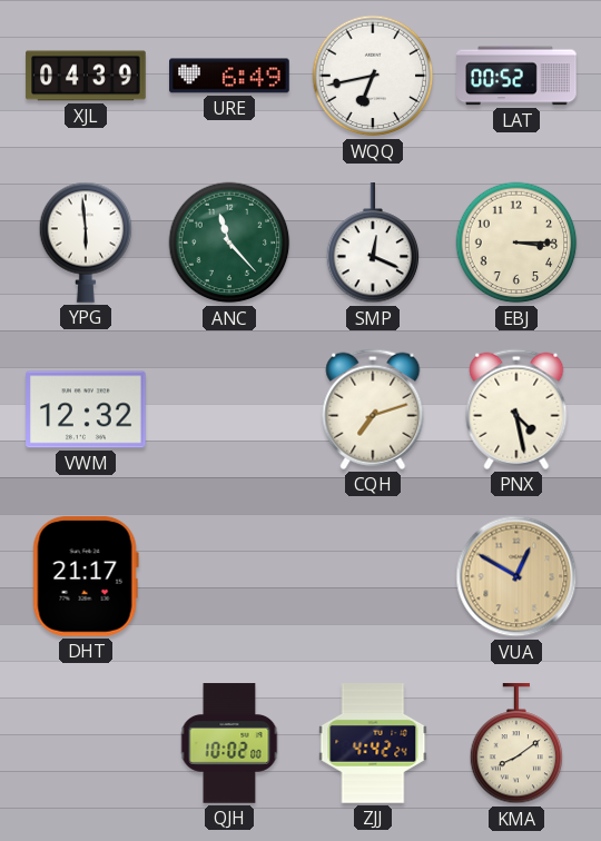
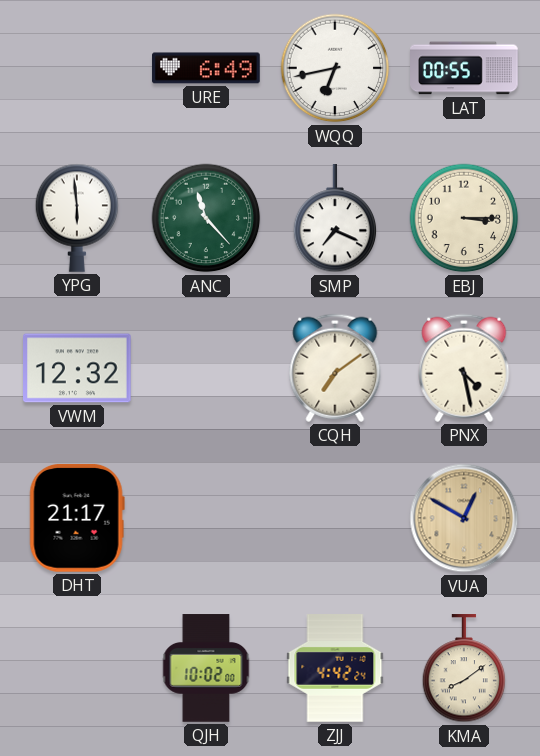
XJL: 04:39 -> none
LAT: 00:52 -> 00:55
SMP: 12:19 -> 7:19
CQH: 7:12 -> 7:09
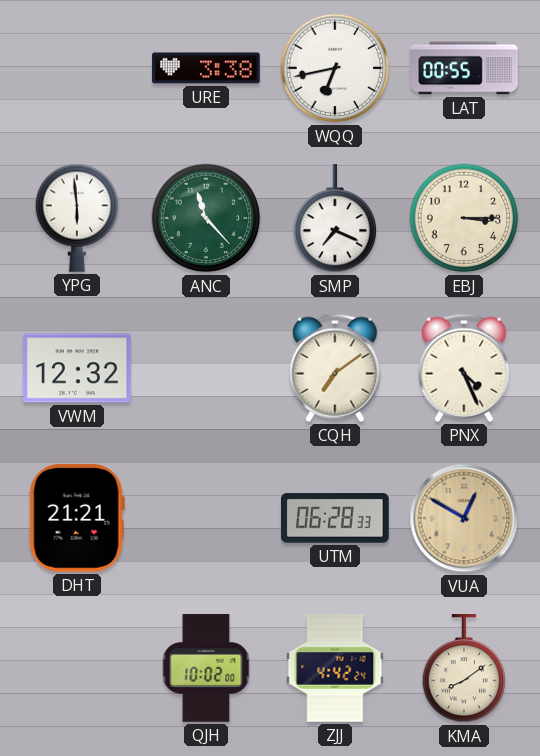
URE: 6:49 -> 3:38
PNX: 4:28 -> 4:26
DHT: 21:17 -> 21:21
UTM: none -> 06:28
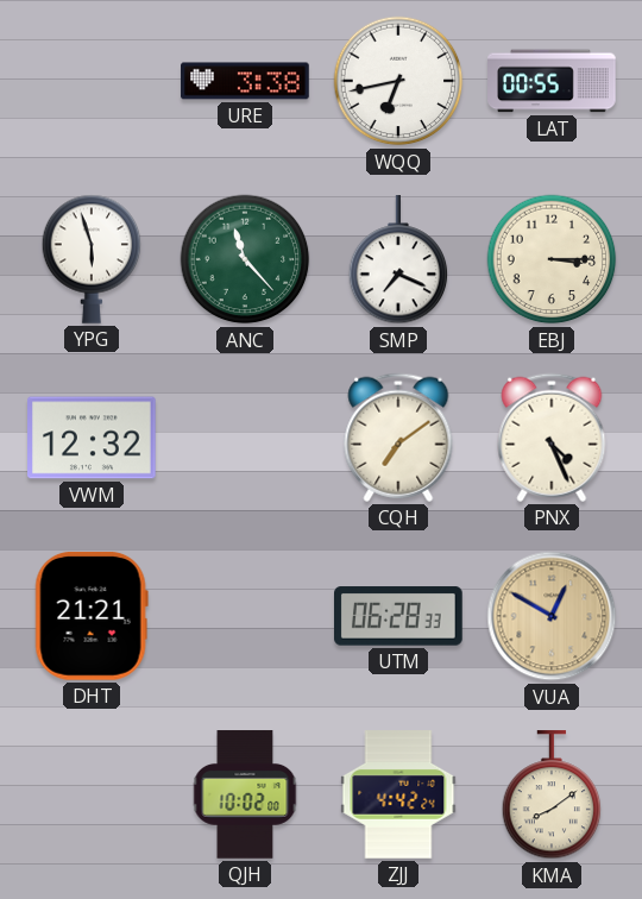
YPG: 5:59 -> 5:57
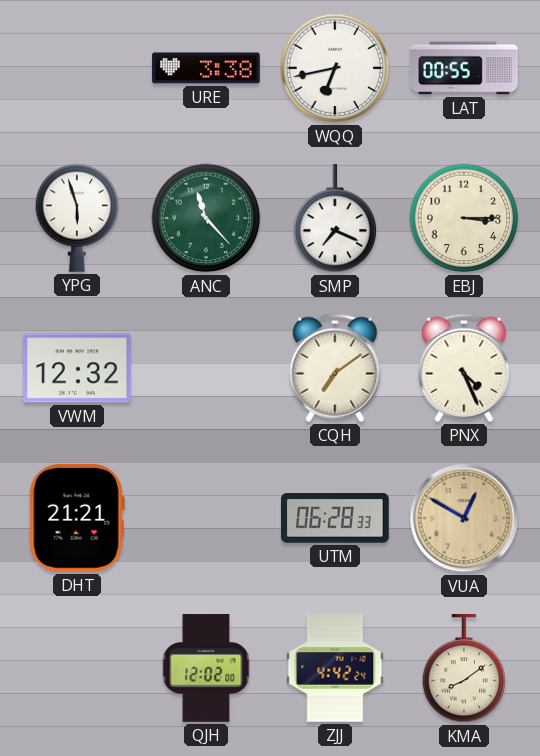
QJH: 10:02 -> 12:02
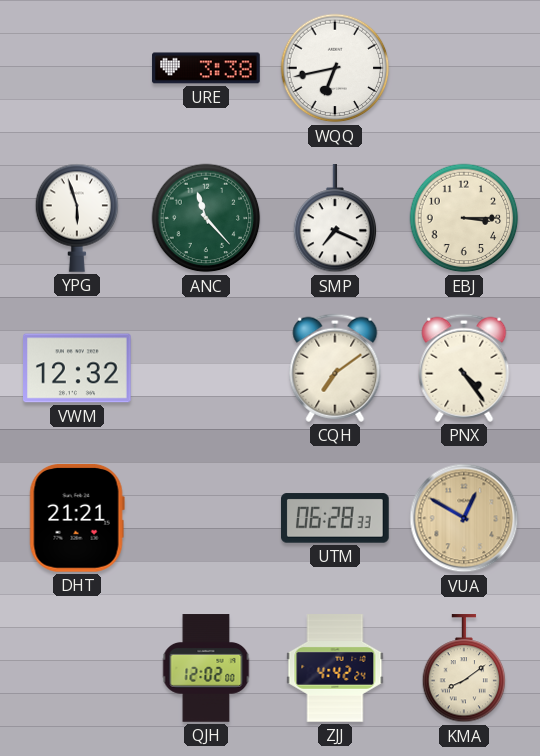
LAT: 00:55 -> none
PNX: 4:26 -> 4:24
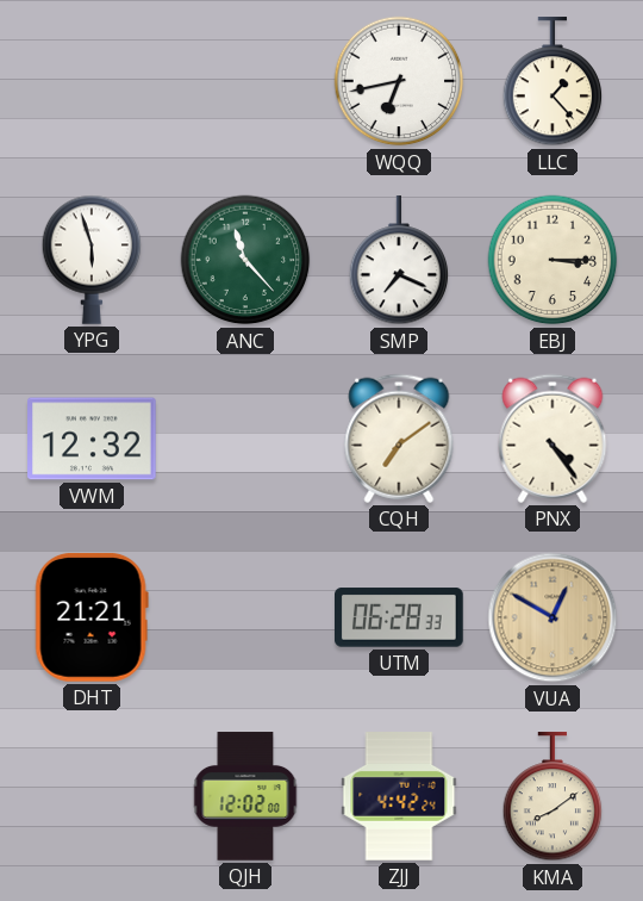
URE: 3:38 -> none
LLC: none -> 1:23
